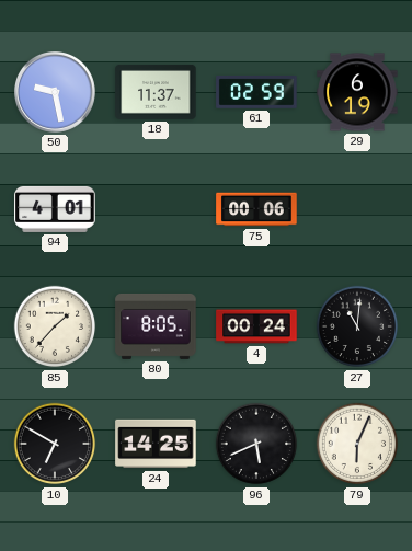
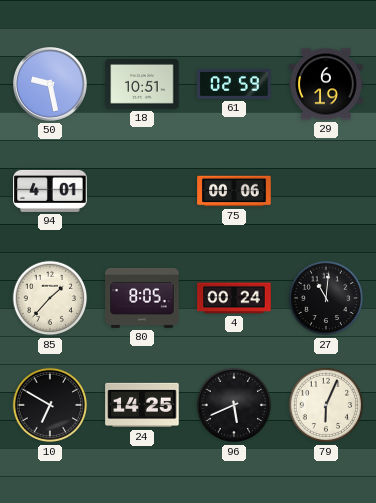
18: 11:37 -> 10:51
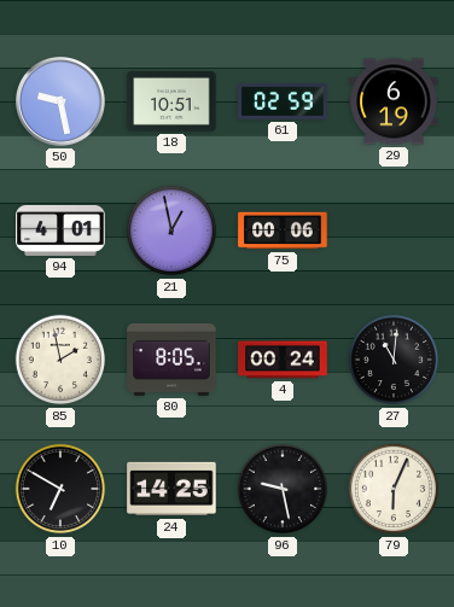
21: none -> 12:58
85: 1:37 -> 1:58
96: 5:41 -> 9:28
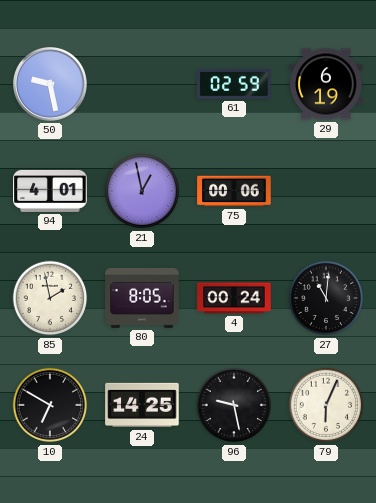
18: 10:51 -> none
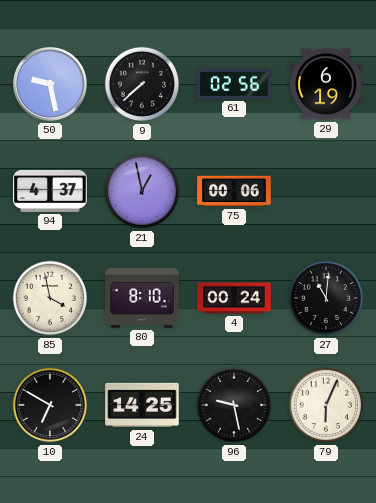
9: none -> 7:38
61: 02:59 -> 02:56
94: 4:01 -> 4:37
85: 1:58 -> 3:58
80: 8:05 -> 8:10
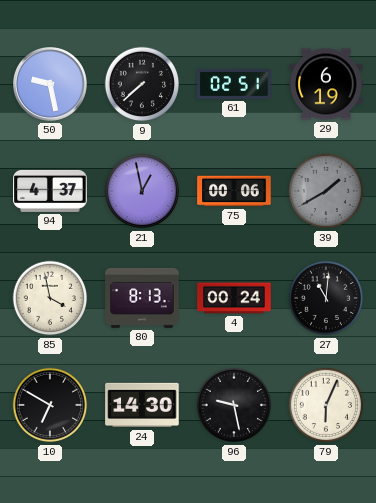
61: 02:56 -> 02:51
39: none -> 1:40
80: 8:10 -> 8:13
24: 14:25 -> 14:30
